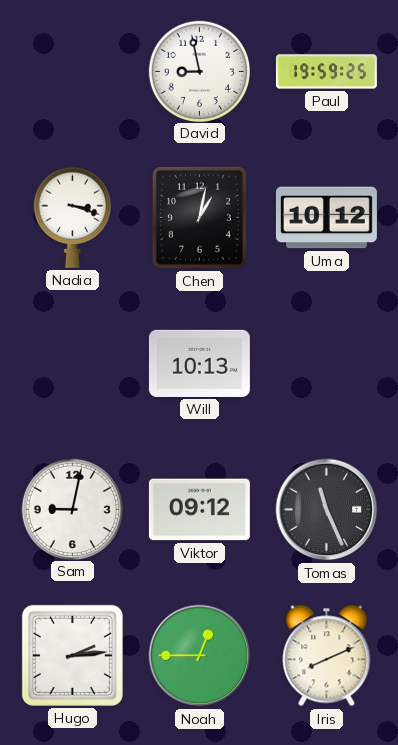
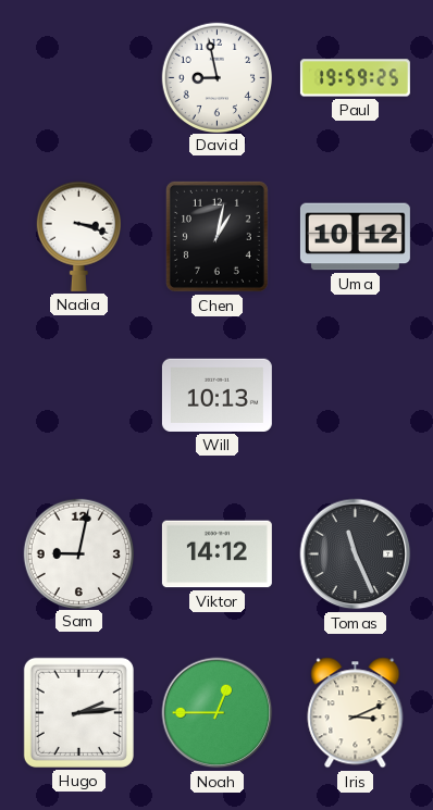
Viktor: 09:12 -> 14:12
Iris: 8:11 -> 3:11
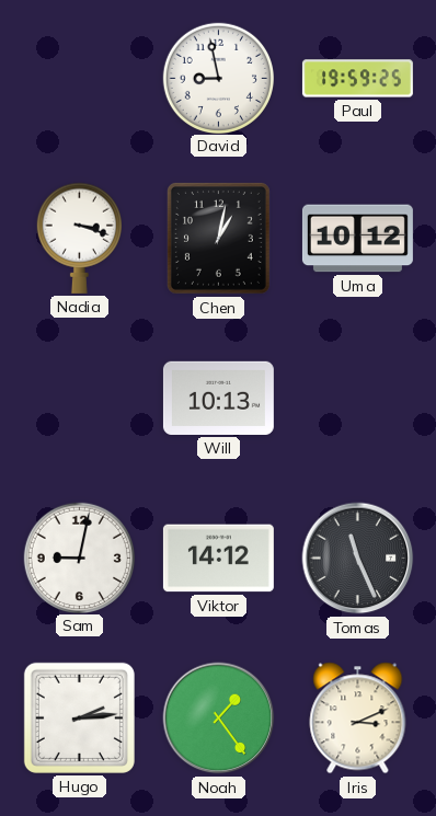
Noah: 12:45 -> 1:24
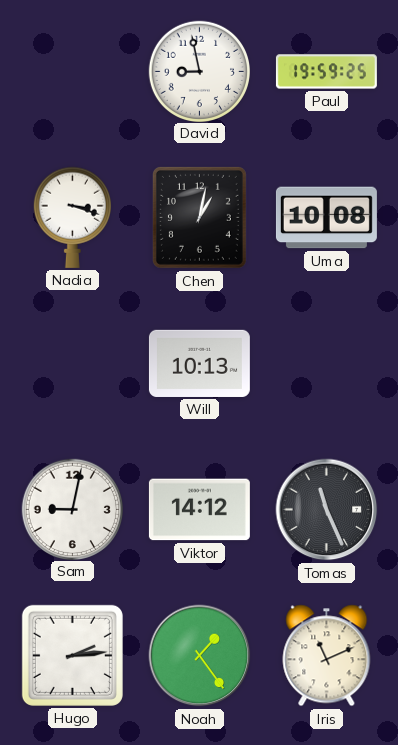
Uma: 10:12 -> 10:08
Iris: 3:11 -> 11:11
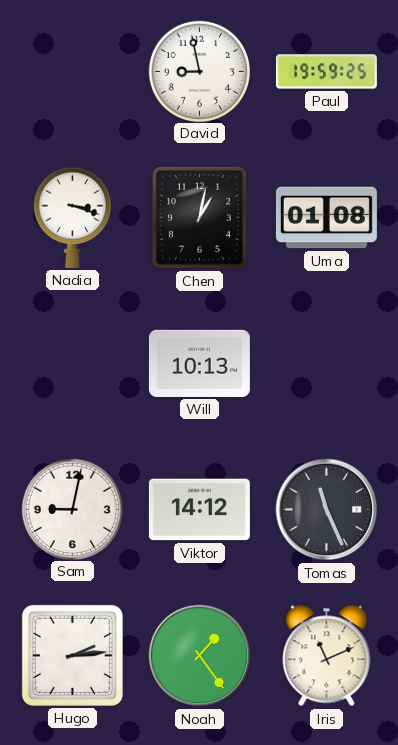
Uma: 10:08 -> 01:08
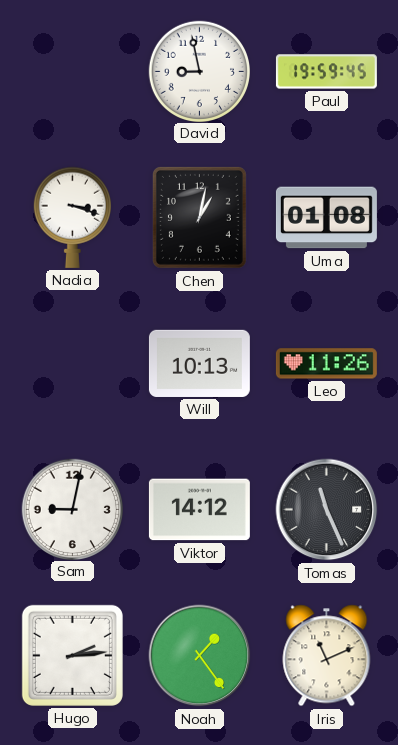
Paul: 19:59:25 -> 19:59:45
Leo: none -> 11:26
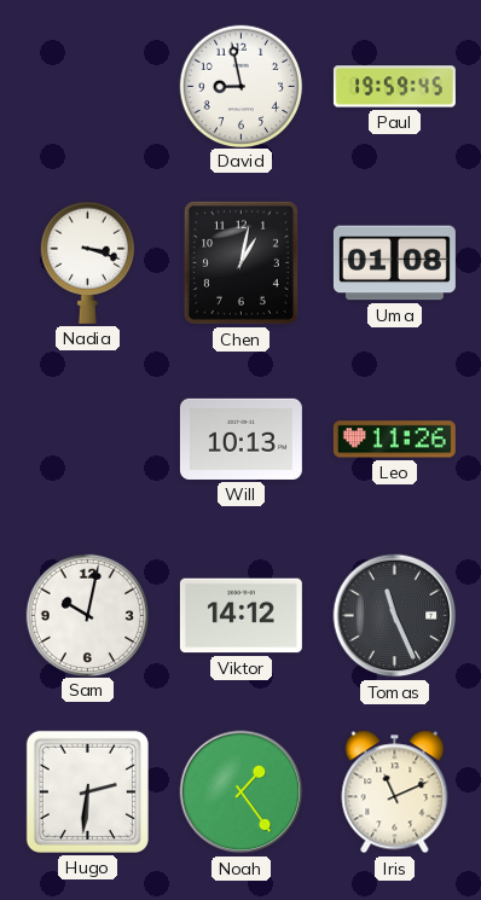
Sam: 9:02 -> 10:02
Hugo: 2:14 -> 2:31
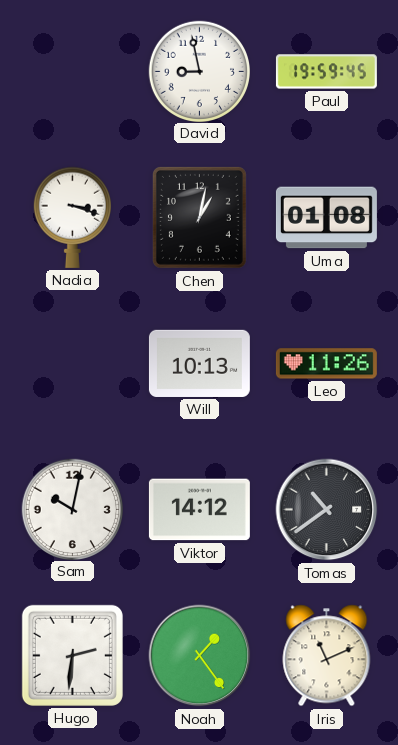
Tomas: 11:26 -> 10:39
